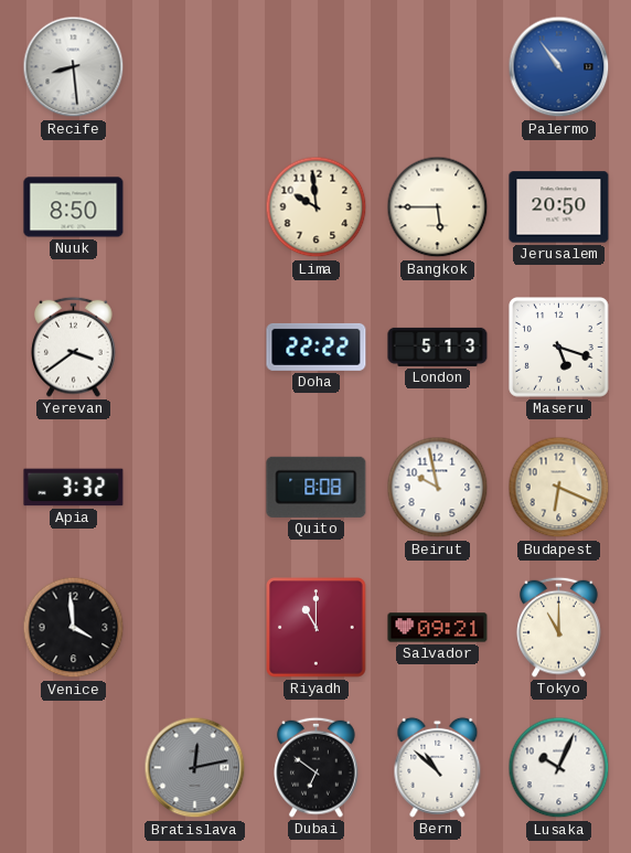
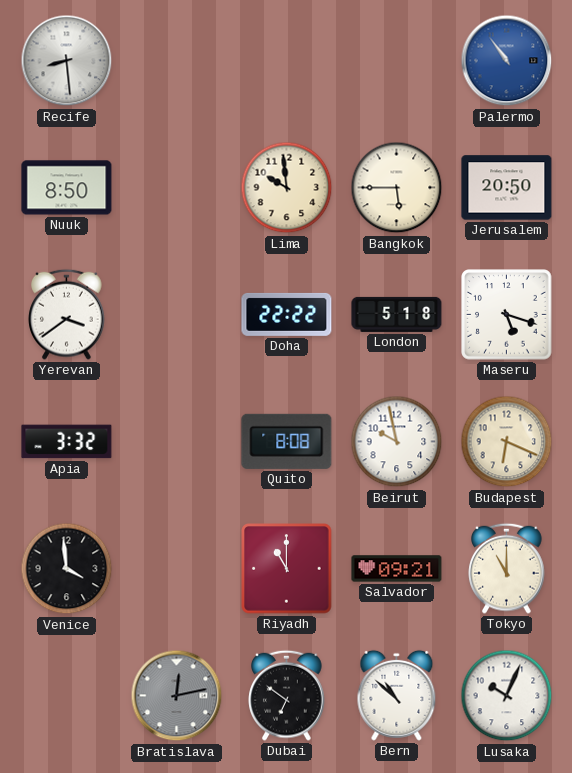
London: 5:13 -> 5:18
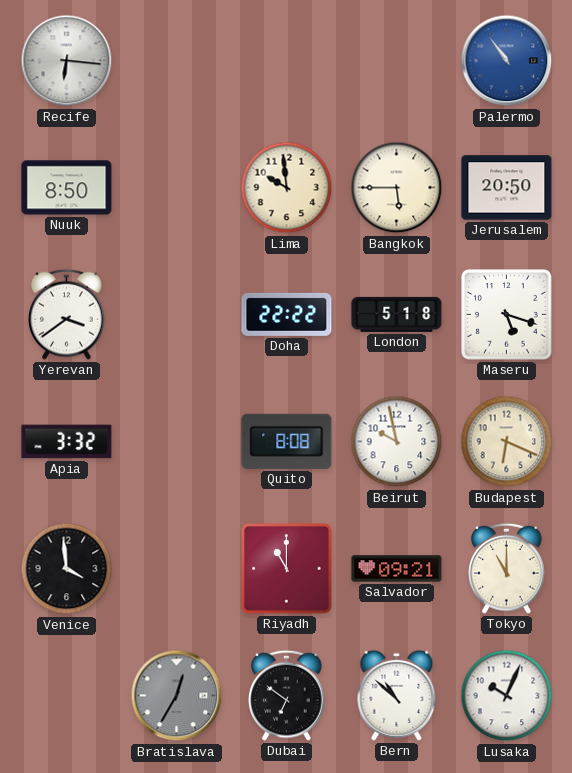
Recife: 8:29 -> 6:16
Bratislava: 12:13 -> 12:35
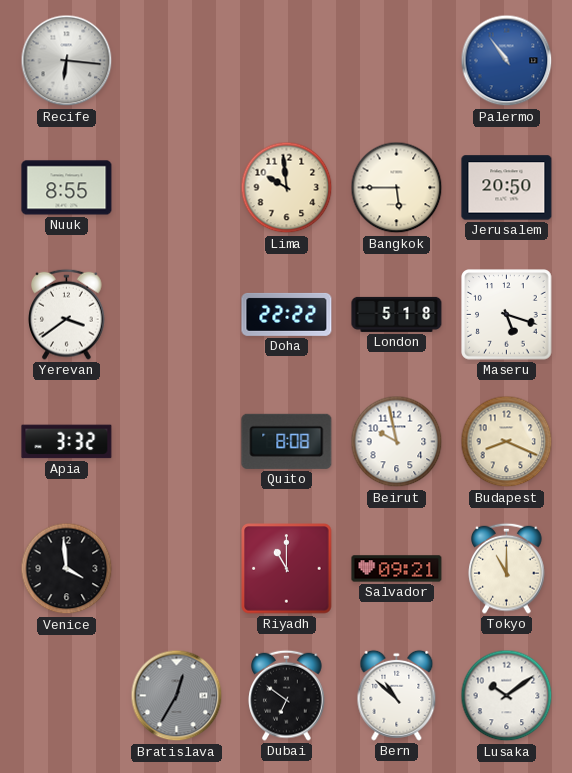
Nuuk: 8:50 -> 8:55
Budapest: 6:19 -> 8:19
Lusaka: 10:04 -> 10:09
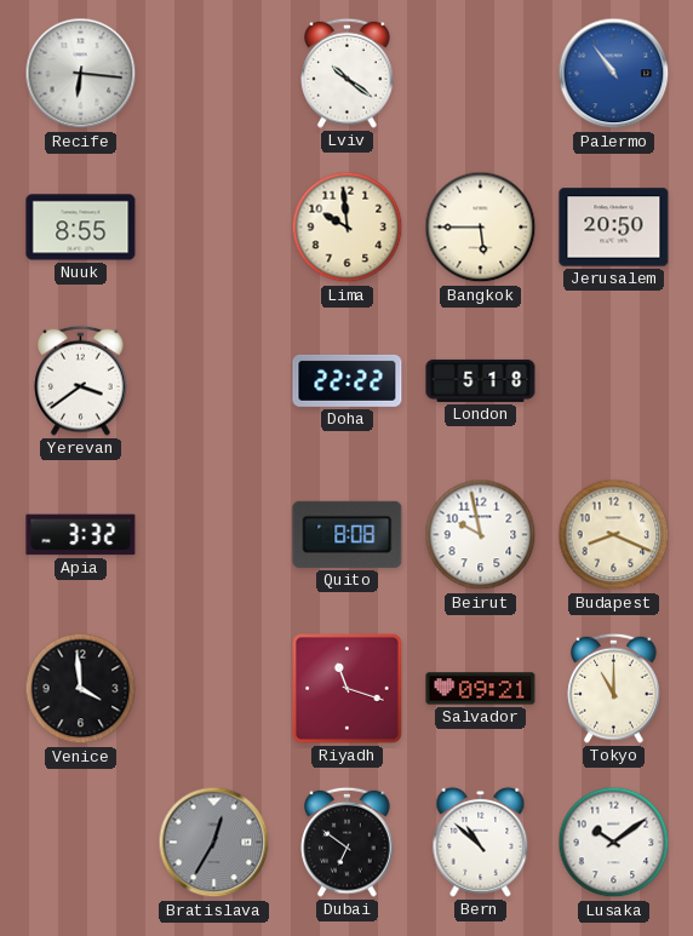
Lviv: none -> 10:21
Maseru: 5:18 -> none
Riyadh: 11:00 -> 11:18
